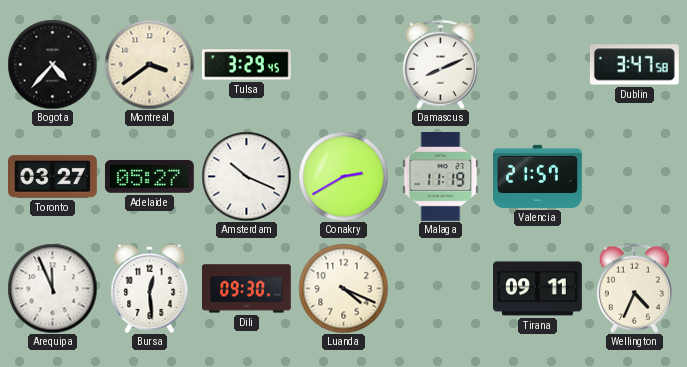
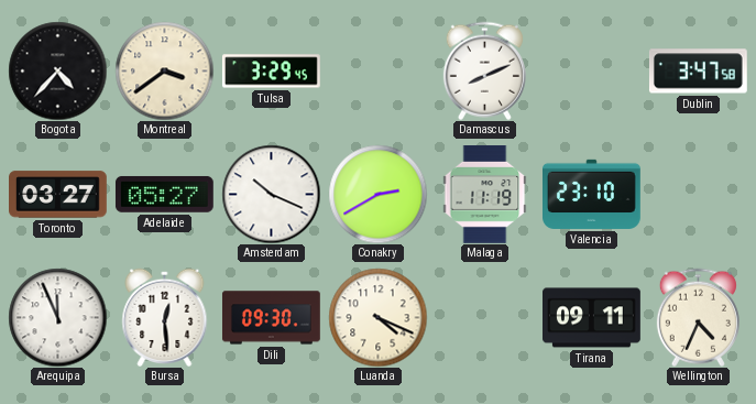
Valencia: 21:57 -> 23:10
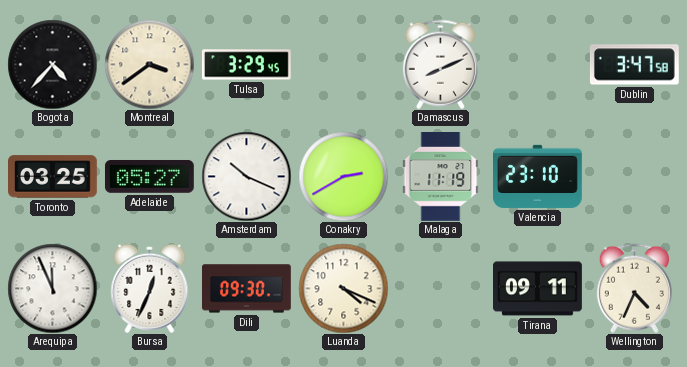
Toronto: 03:27 -> 03:25
Bursa: 12:29 -> 12:34
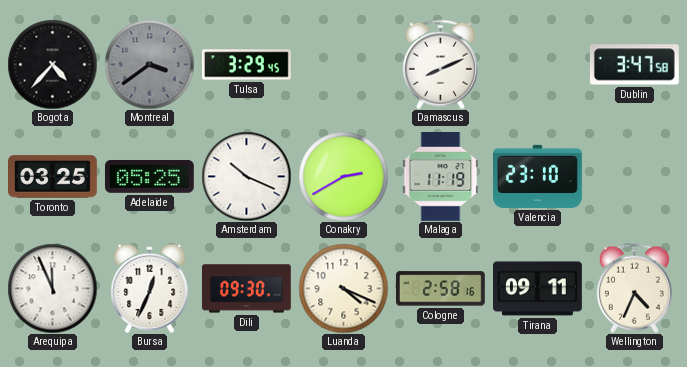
Montreal dial: cream -> grey
Adelaide: 05:27 -> 05:25
Cologne: none -> 2:58
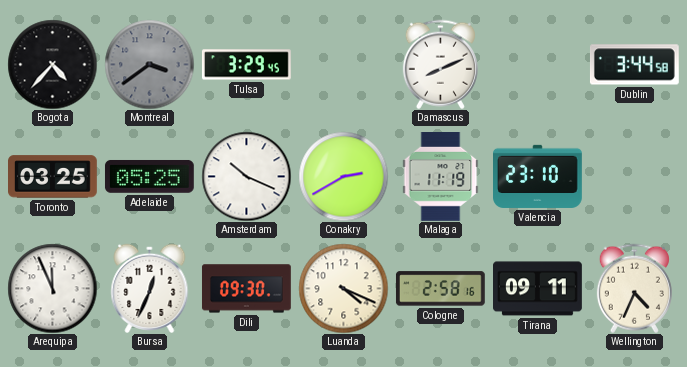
Dublin: 3:47 -> 3:44
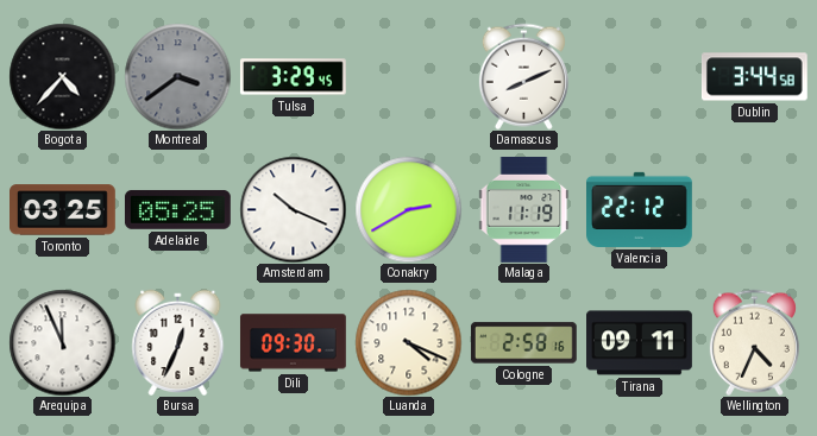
Valencia: 23:10 -> 22:12
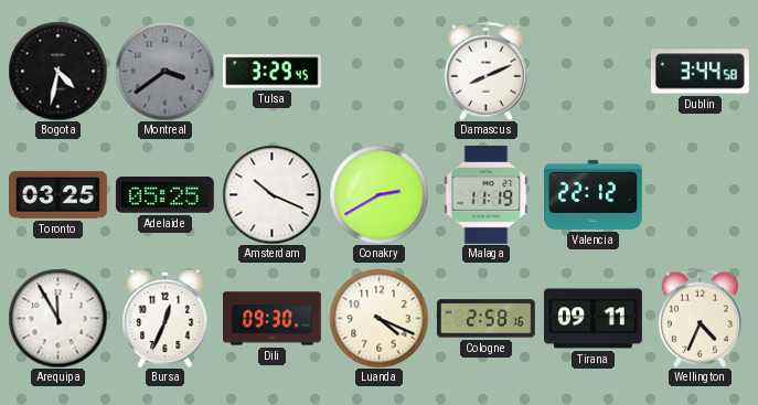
Bogota: 4:37 -> 4:32
Arequipa: 11:56 -> 11:55
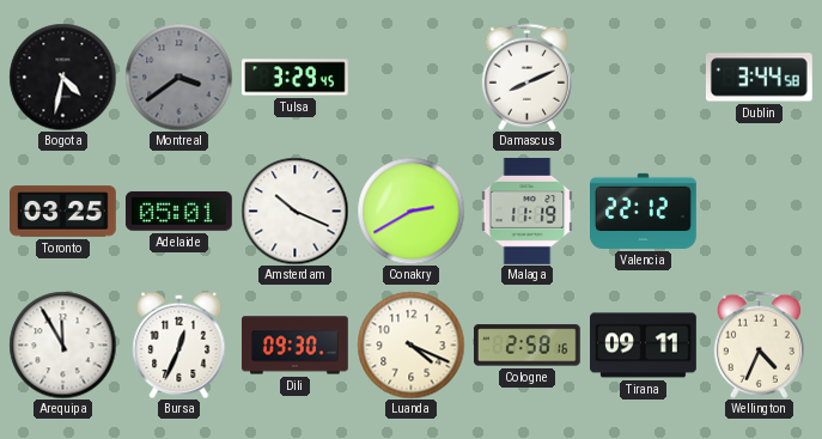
Adelaide: 05:25 -> 05:01
